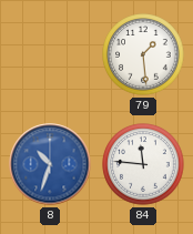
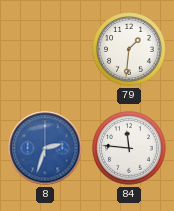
79: 1:29 -> 1:31
8: 10:33 -> 2:33
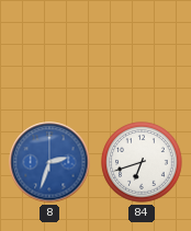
79: 1:31 -> none
84: 11:46 -> 6:42
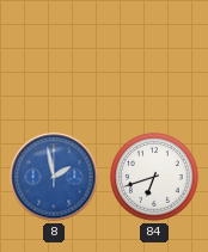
8: 2:33 -> 1:58
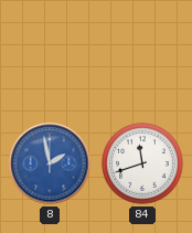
84: 6:42 -> 11:42
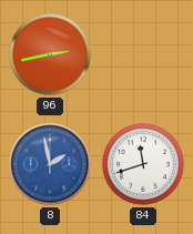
96: none -> 2:43
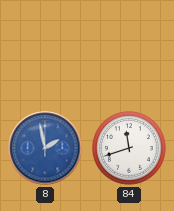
96: 2:43 -> none
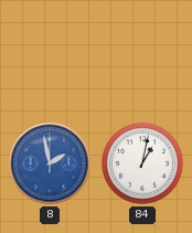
84: 11:42 -> 1:02
